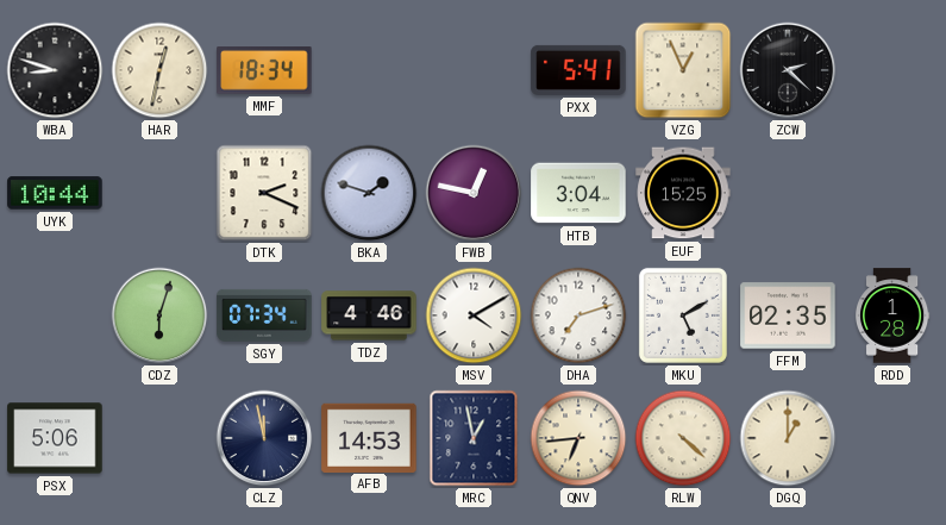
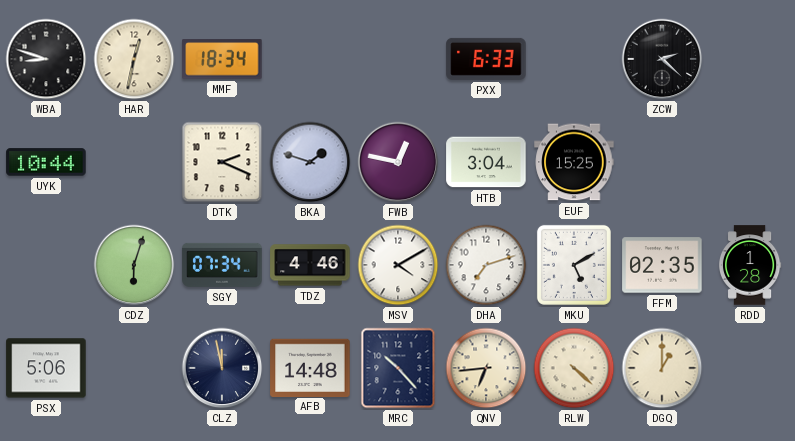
PXX: 5:41 -> 6:33
VZG: 12:56 -> none
AFB: 14:53 -> 14:48
MRC: 12:58 -> 10:23
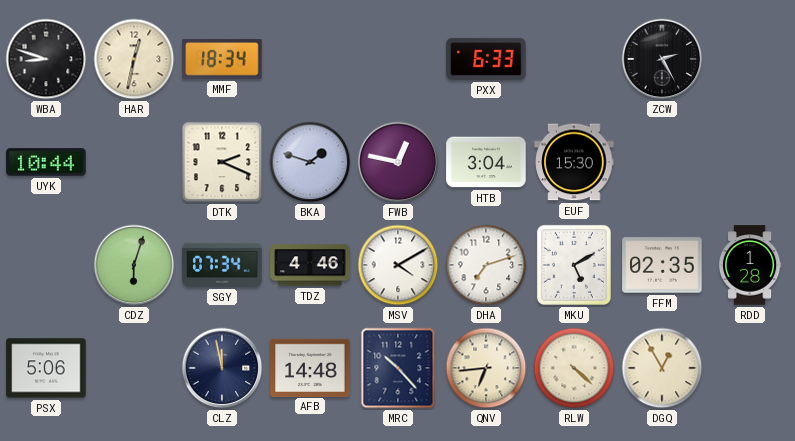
ZCW: 2:22 -> 2:25
EUF: 15:25 -> 15:30
DGQ: 1:00 -> 12:55
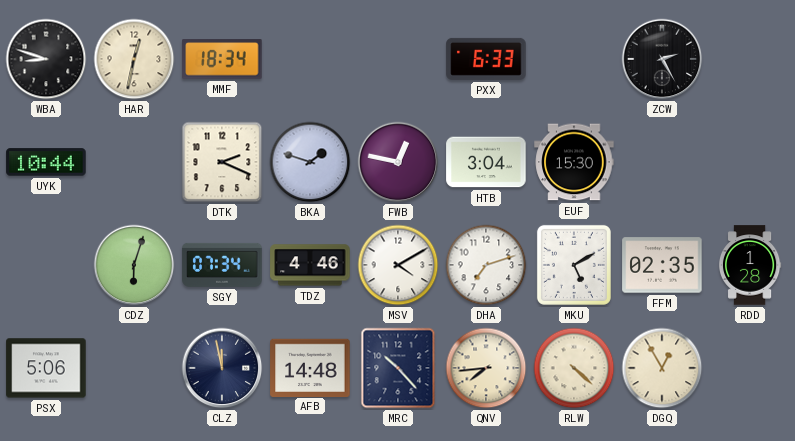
QNV: 6:44 -> 7:44
